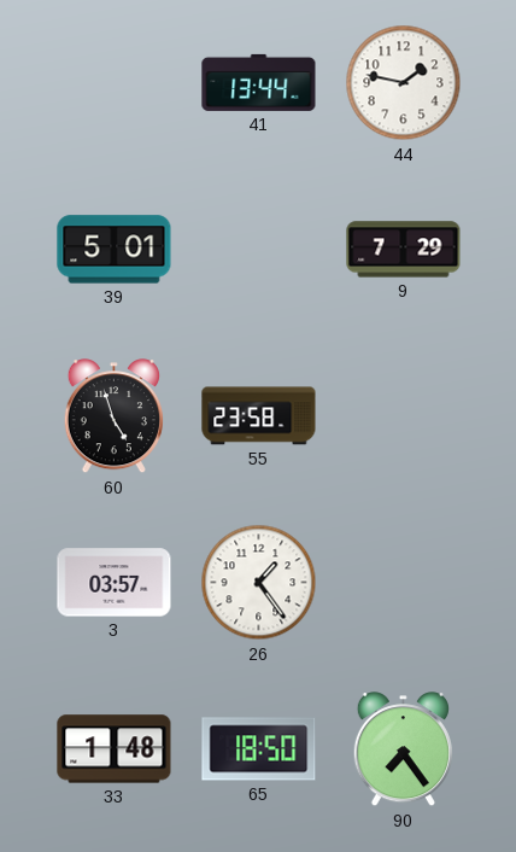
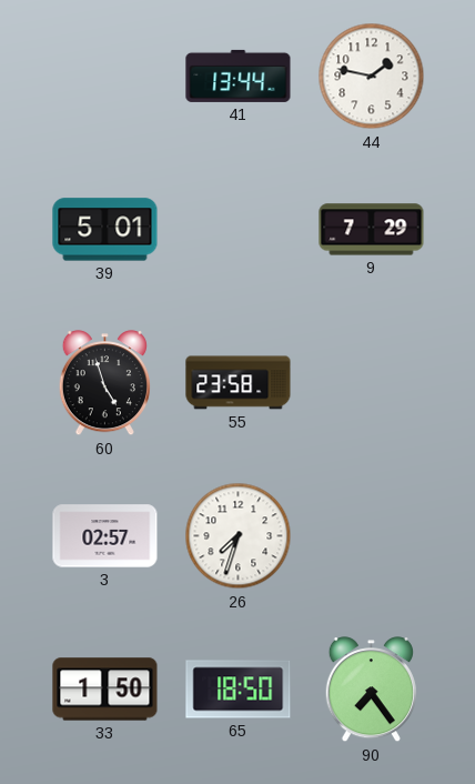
3: 03:57 -> 02:57
26: 1:24 -> 7:33
33: 1:48 -> 1:50
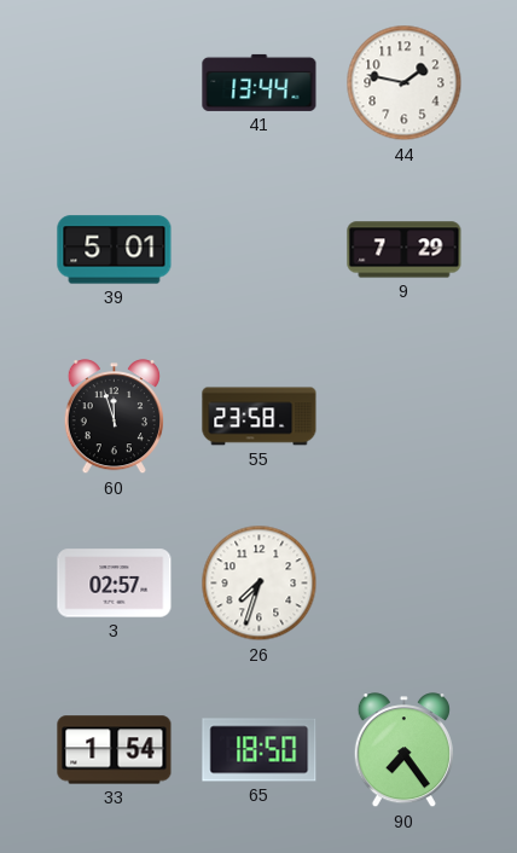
60: 4:57 -> 11:57
33: 1:50 -> 1:54
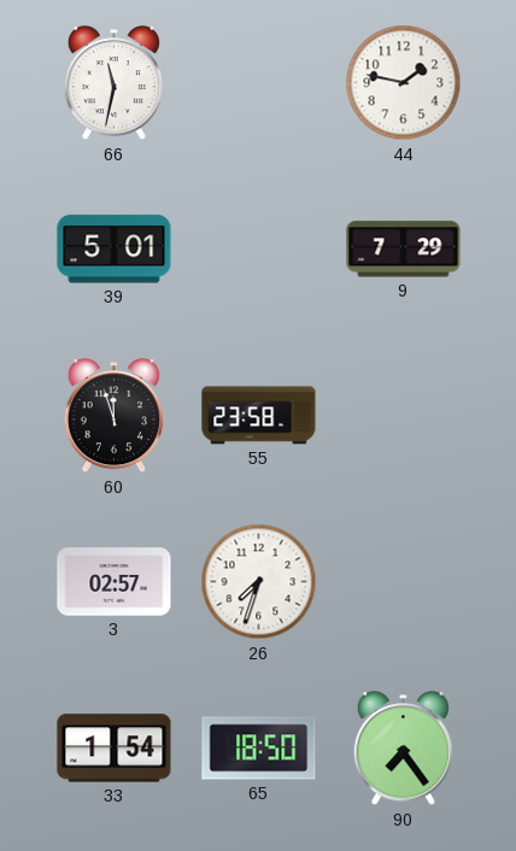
66: none -> 11:32
41: 13:44 -> none
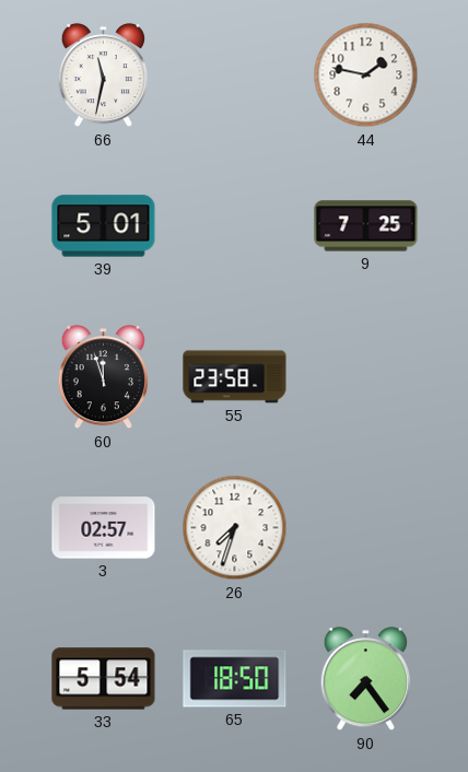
9: 7:29 -> 7:25
33: 1:54 -> 5:54
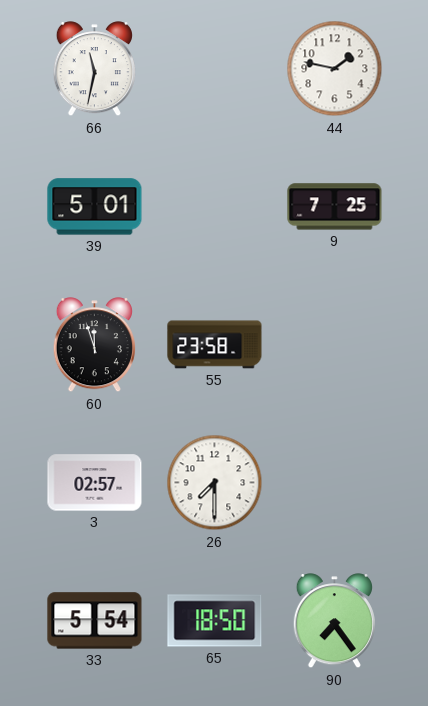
26: 7:33 -> 7:30
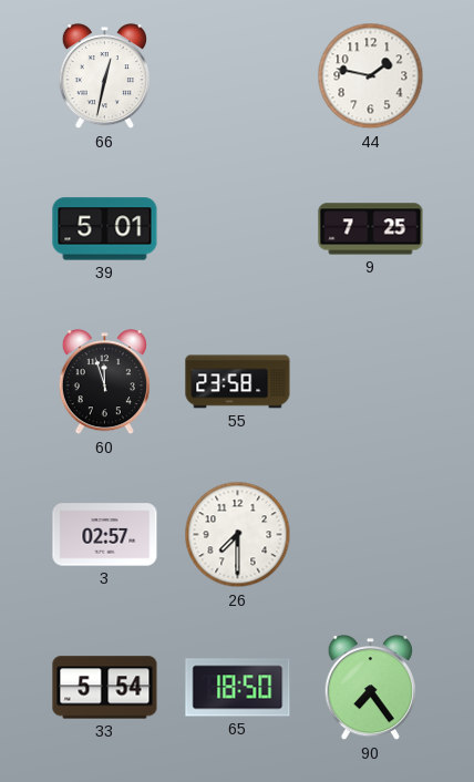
66: 11:32 -> 12:32
